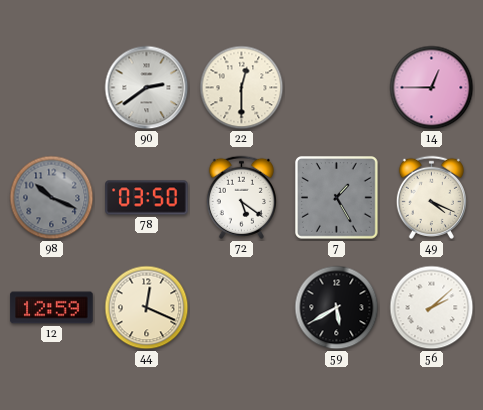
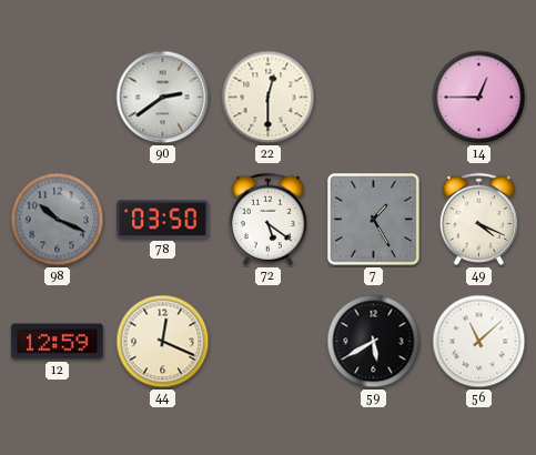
56: 2:08 -> 11:08
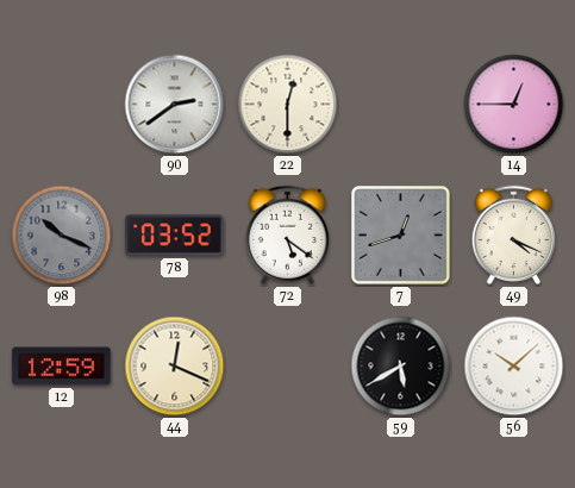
78: 03:50 -> 03:52
7: 1:25 -> 12:42
56: 11:08 -> 10:08
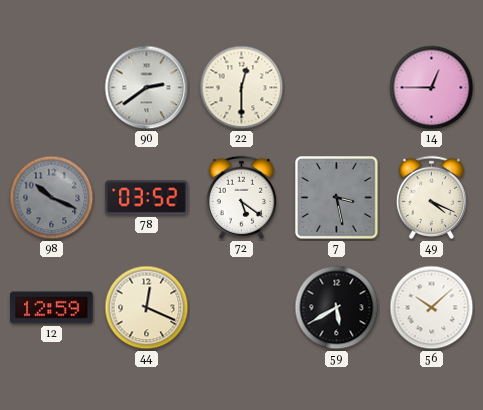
7: 12:42 -> 3:28
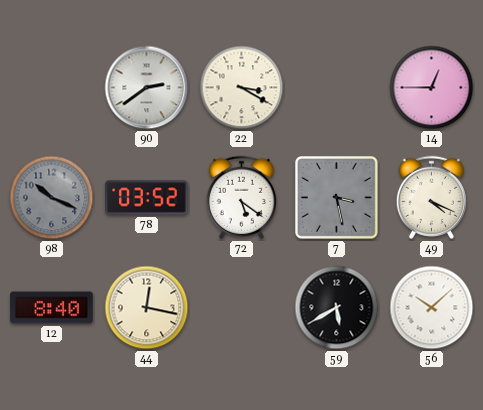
22: 12:30 -> 3:20
12: 12:59 -> 8:40
44: 12:19 -> 12:17
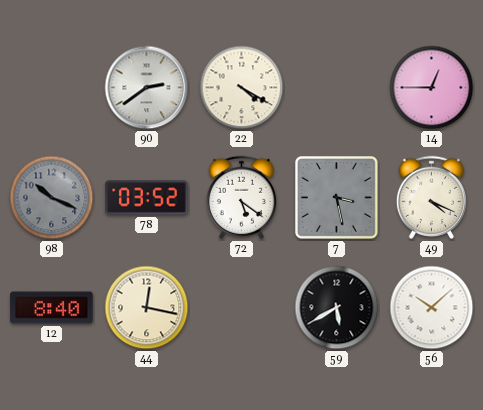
22: 3:20 -> 4:20
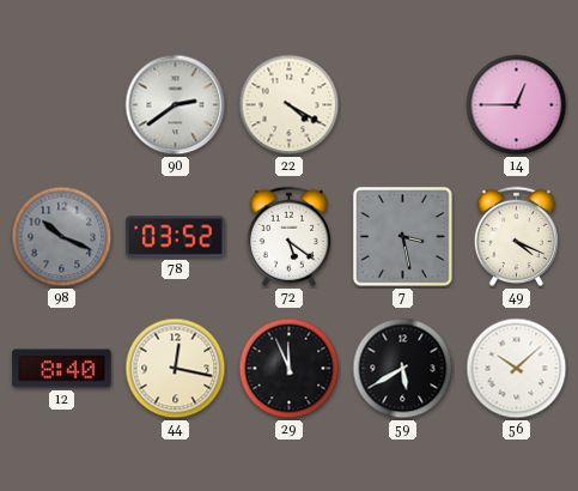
29: none -> 11:56
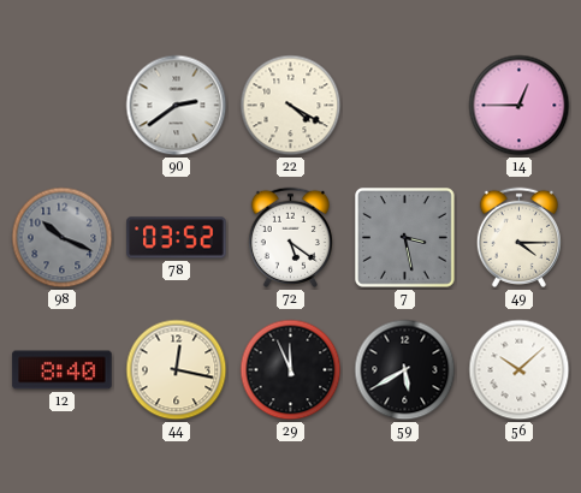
49: 4:19 -> 4:15
